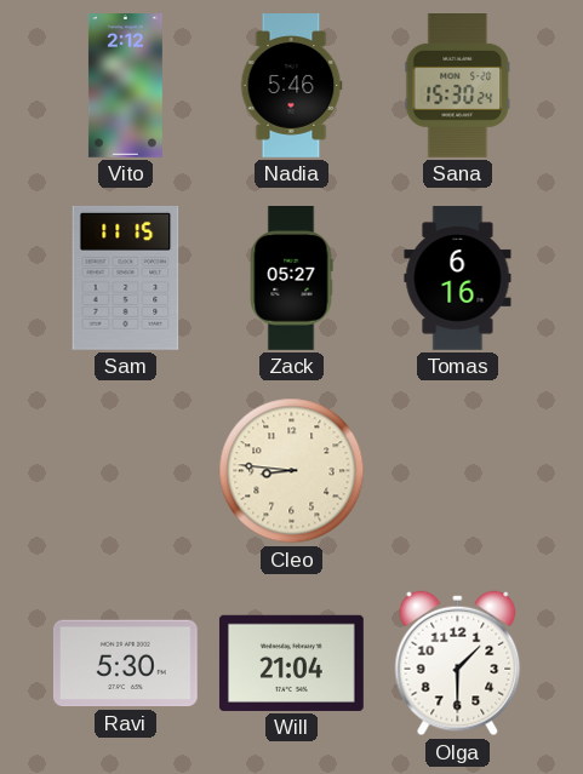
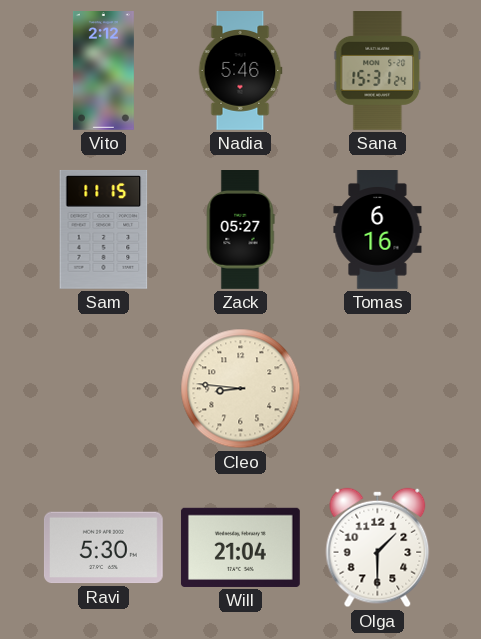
Sana: 15:30 -> 15:31
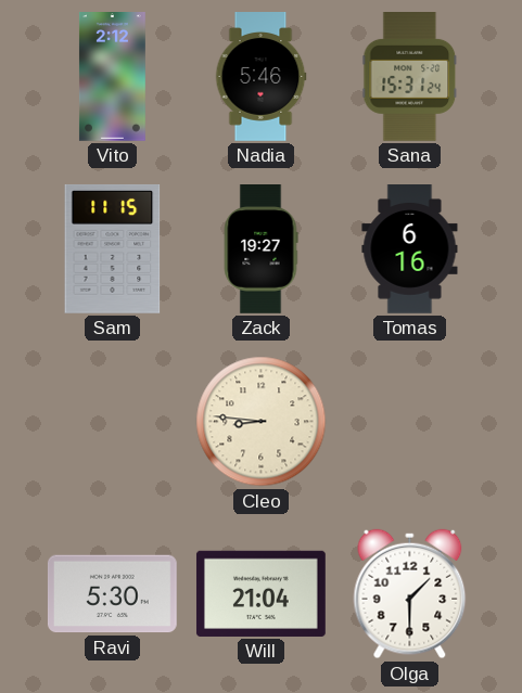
Zack: 05:27 -> 19:27
